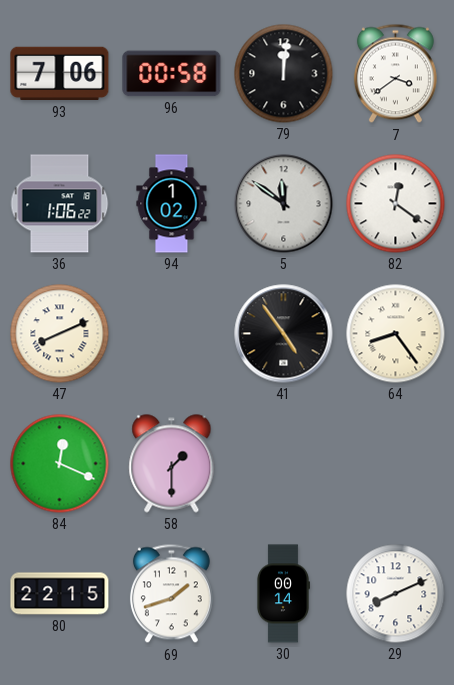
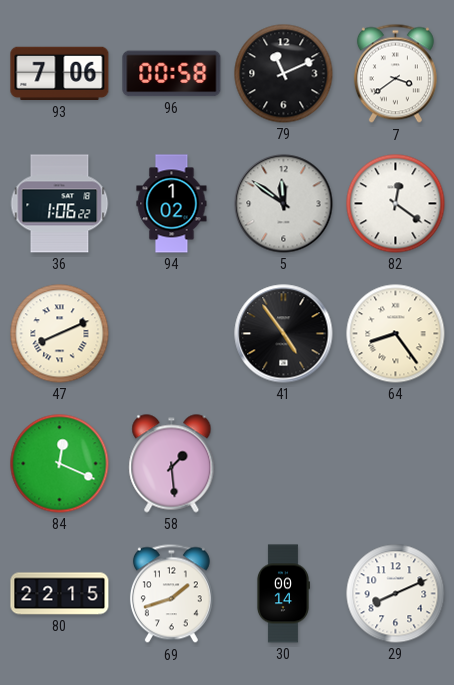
79: 12:01 -> 11:11
58: 1:30 -> 1:29
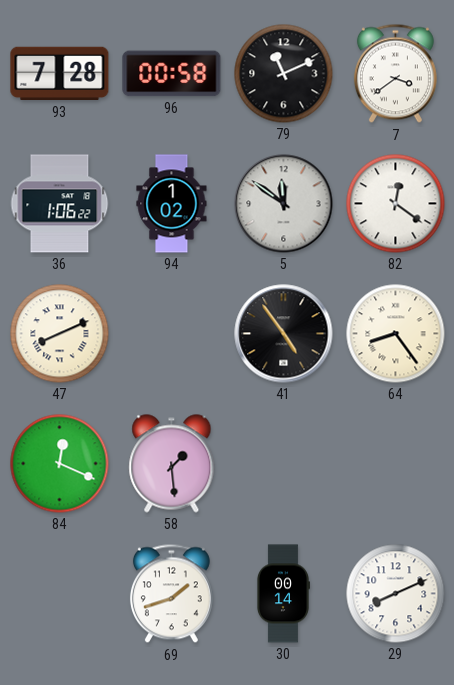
93: 7:06 -> 7:28
80: 22:15 -> none
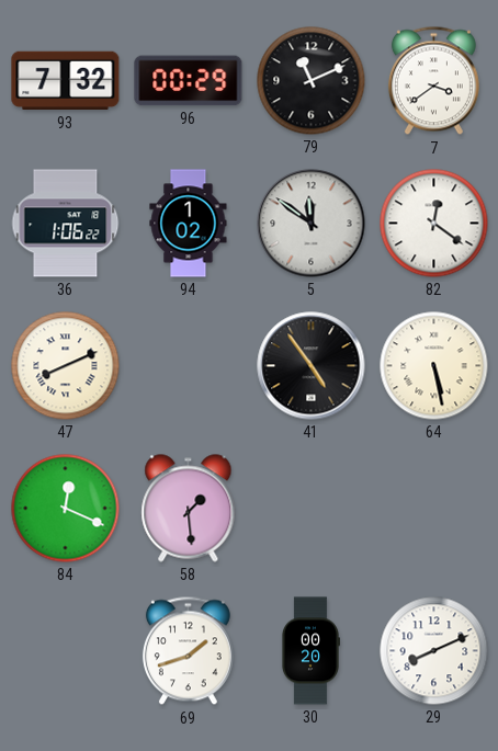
93: 7:28 -> 7:32
96: 00:58 -> 00:29
64: 8:24 -> 5:28
30: 00:14 -> 00:20
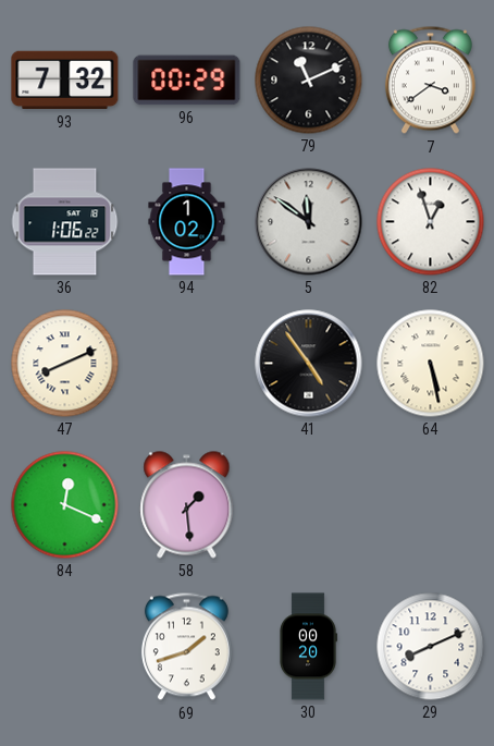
82: 12:21 -> 12:57
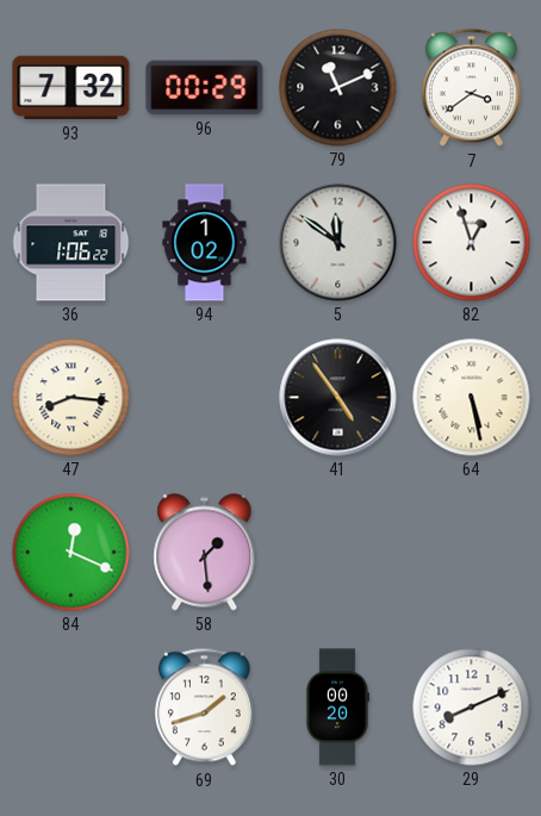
47: 8:11 -> 8:16
